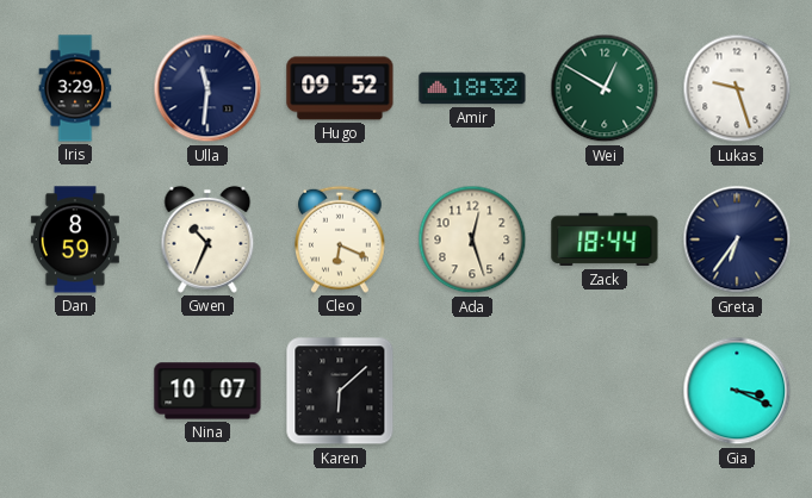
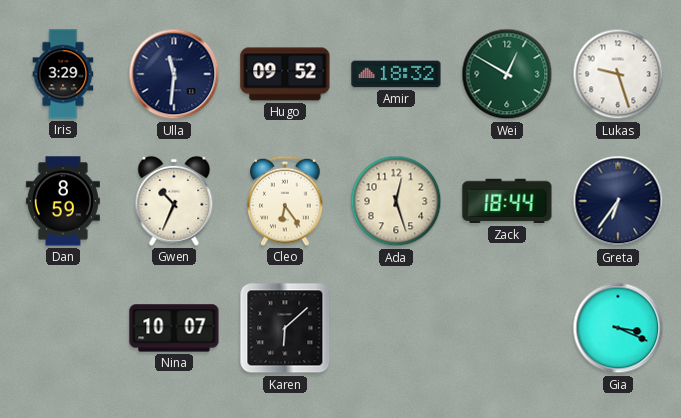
Cleo: 6:19 -> 6:24
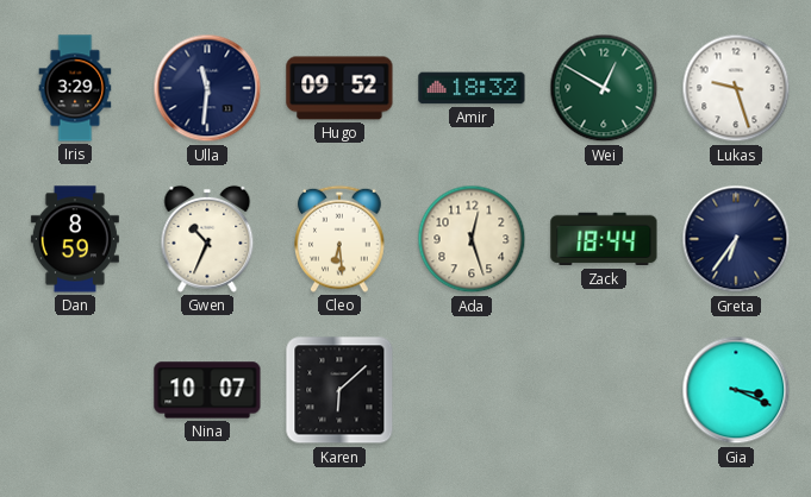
Cleo: 6:24 -> 6:29
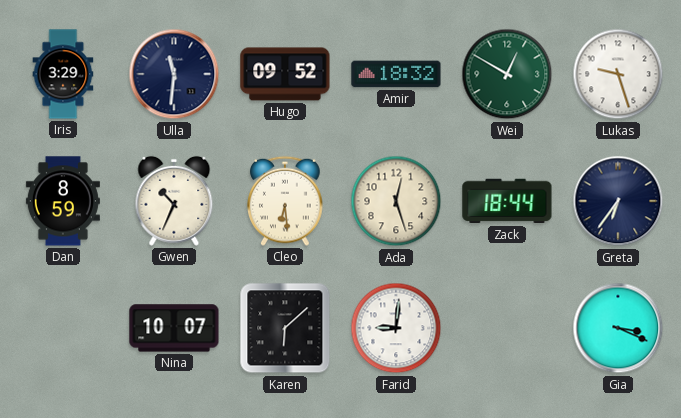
Farid: none -> 9:01
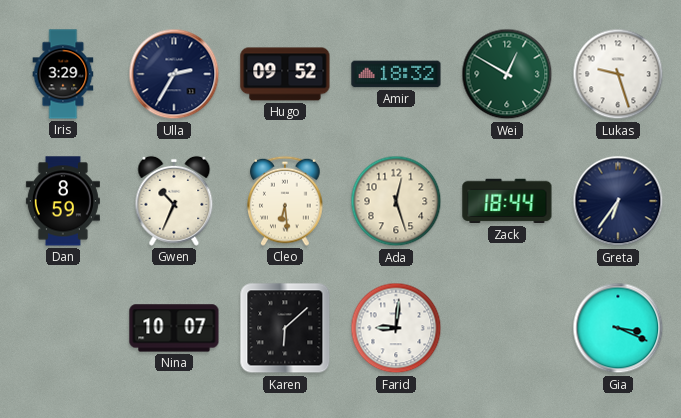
Ulla: 11:31 -> 2:35
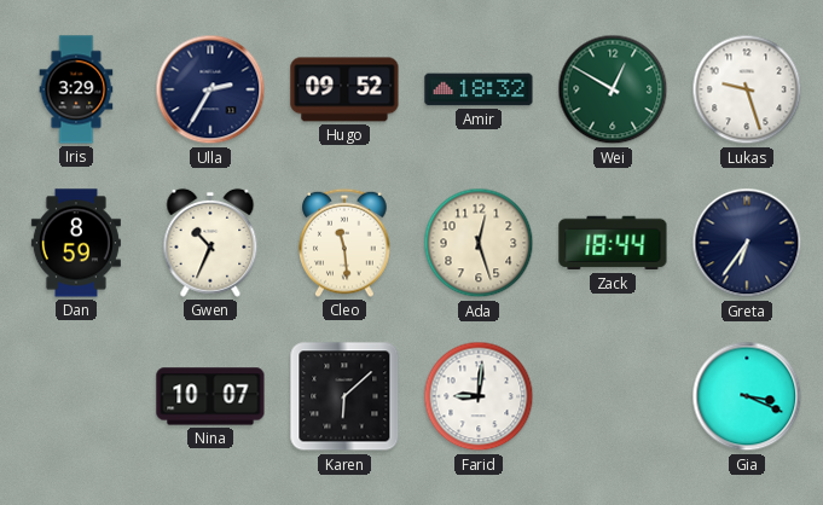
Cleo: 6:29 -> 11:29
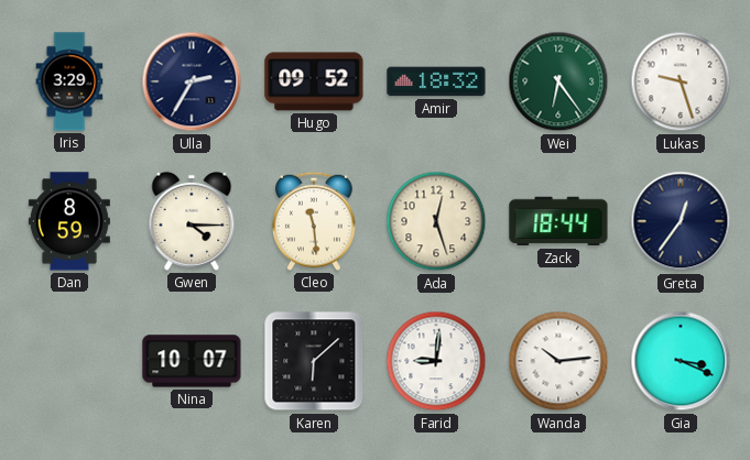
Wei: 12:50 -> 6:24
Gwen: 10:34 -> 4:15
Greta: 6:36 -> 12:36
Wanda: none -> 10:14
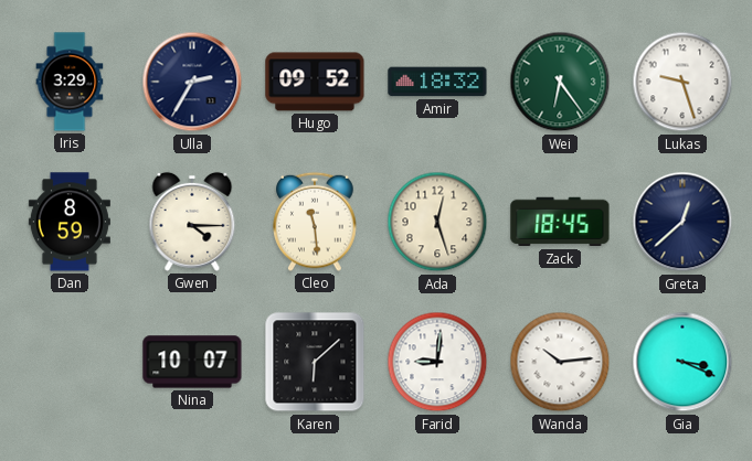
Zack: 18:44 -> 18:45
Greta: 12:36 -> 12:38
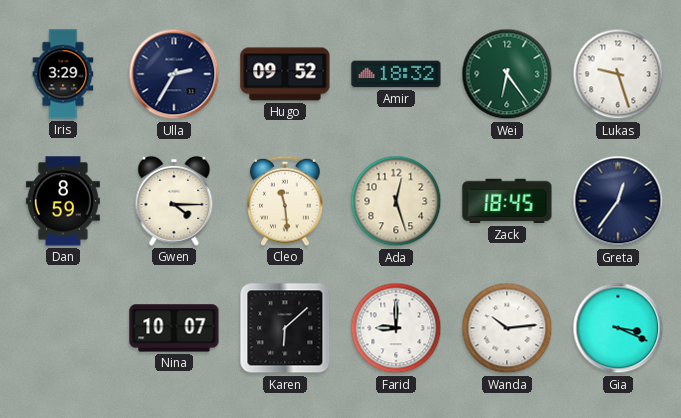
Greta: 12:38 -> 12:36
Farid: 9:01 -> 9:00
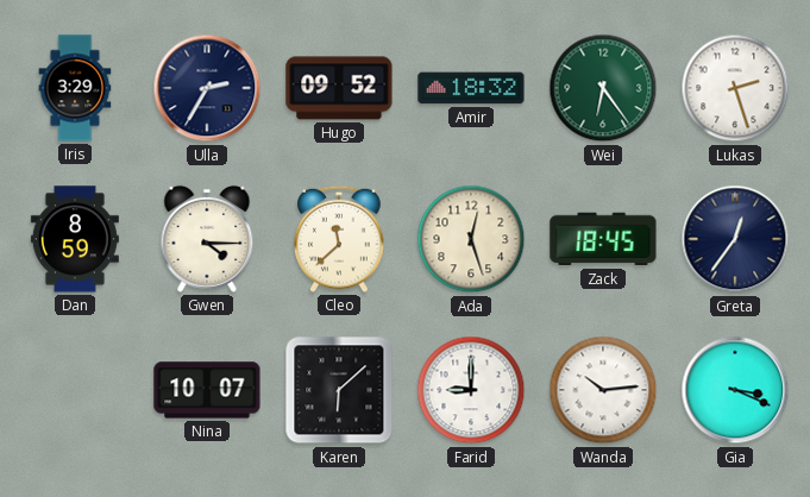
Lukas: 9:27 -> 2:27
Cleo: 11:29 -> 11:38
